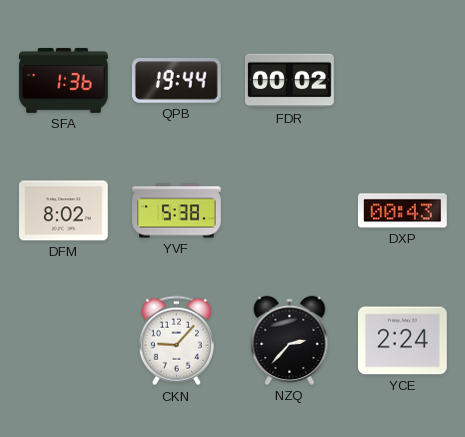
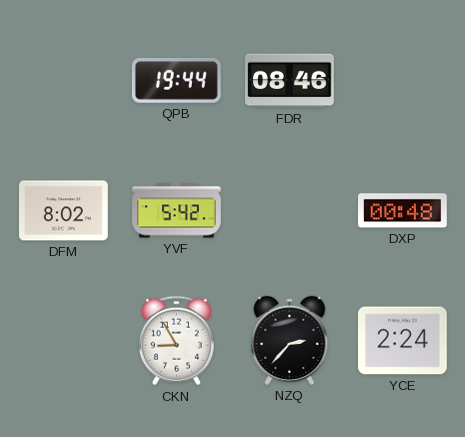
SFA: 1:36 -> none
FDR: 00:02 -> 08:46
YVF: 5:38 -> 5:42
DXP: 00:43 -> 00:48
CKN: 9:07 -> 8:55
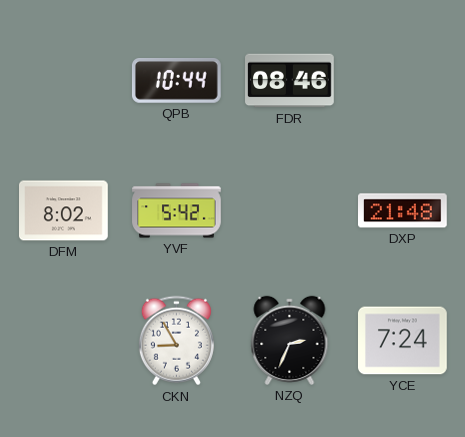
QPB: 19:44 -> 10:44
DXP: 00:48 -> 21:48
NZQ: 2:37 -> 2:34
YCE: 2:24 -> 7:24
